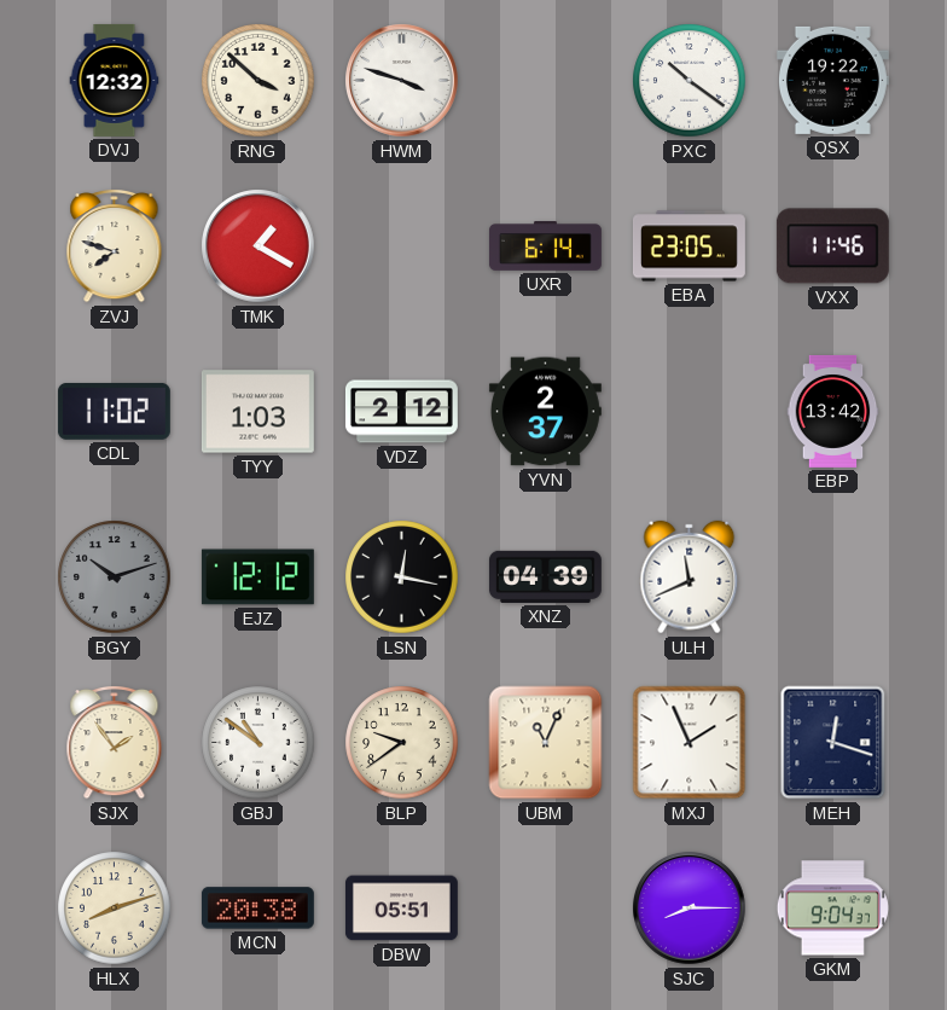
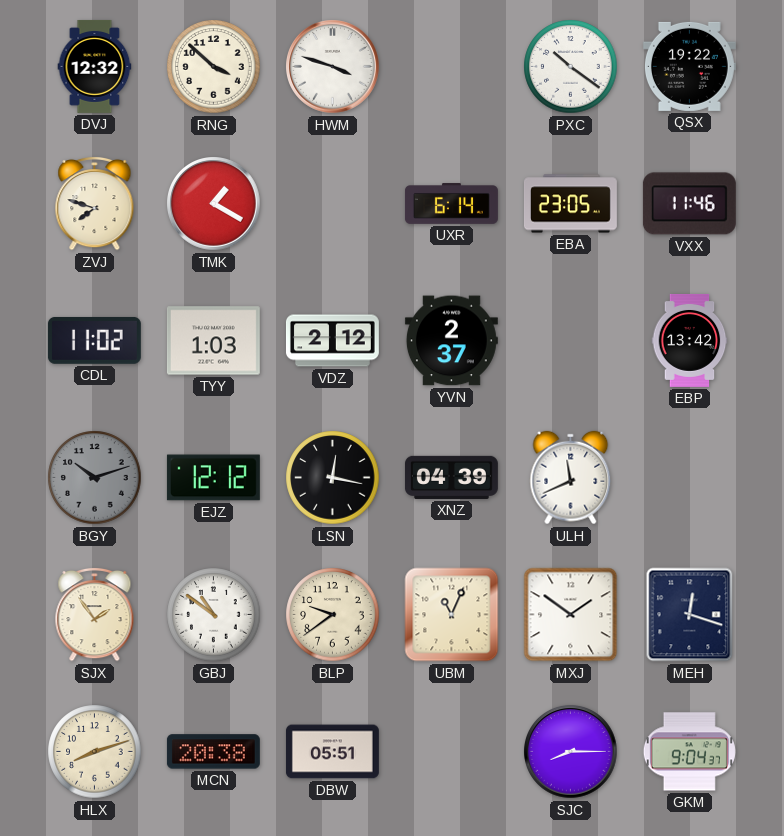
MXJ: 1:56 -> 1:51
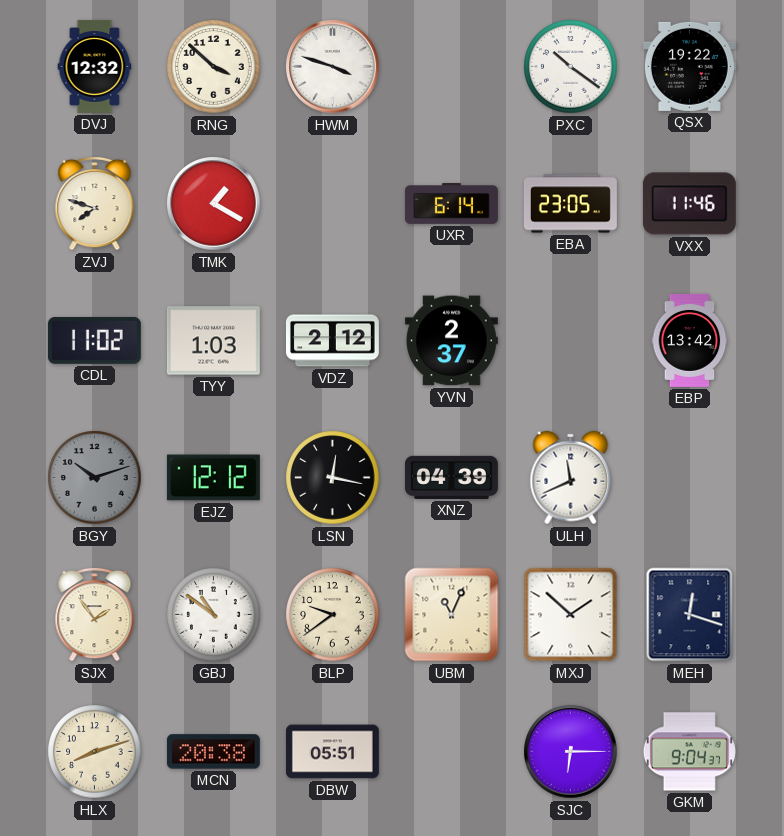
MXJ: 1:51 -> 1:52
SJC: 8:15 -> 6:15
